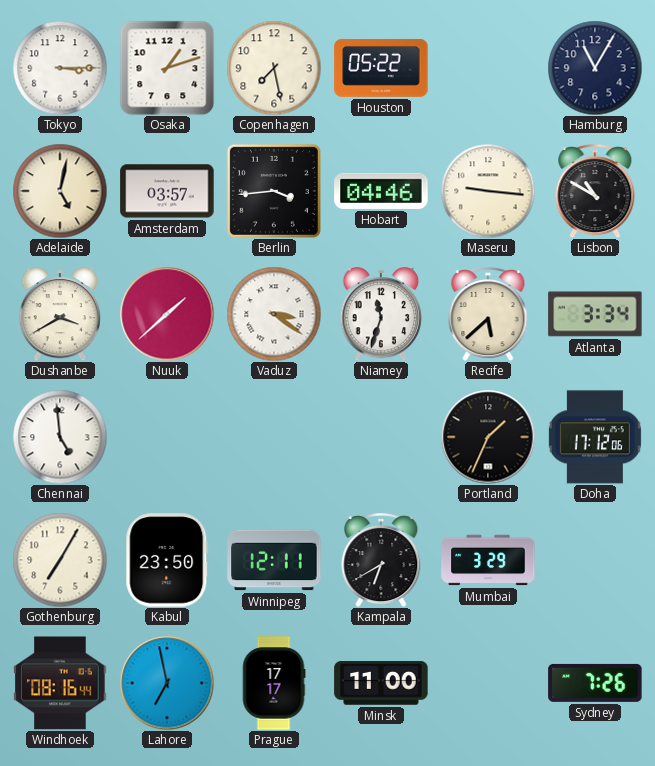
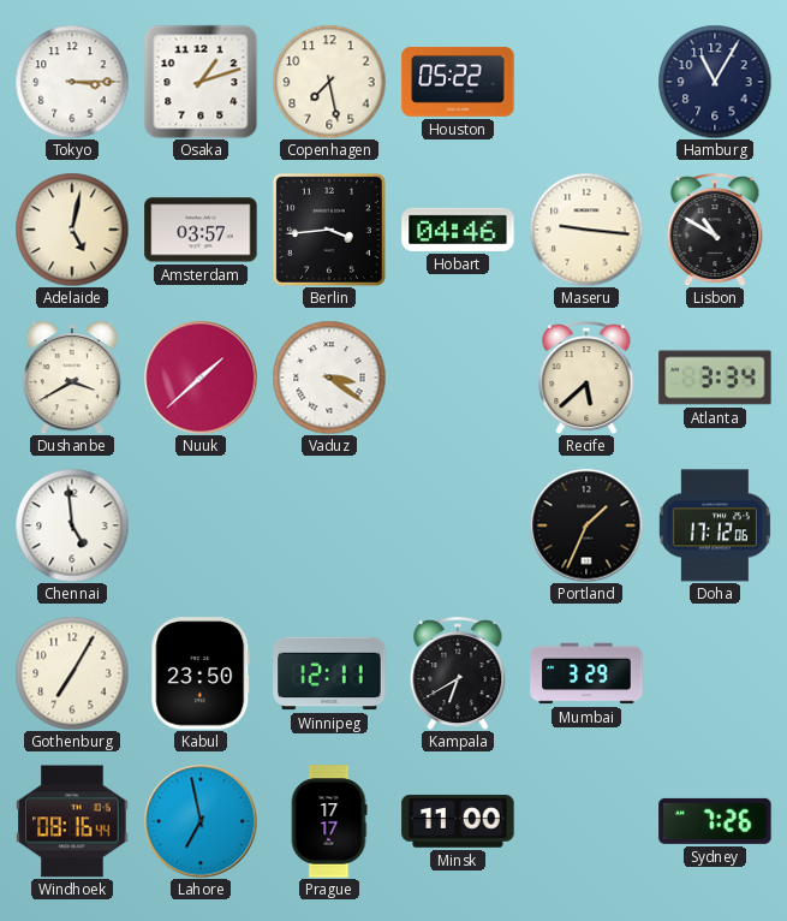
Niamey: 11:33 -> none
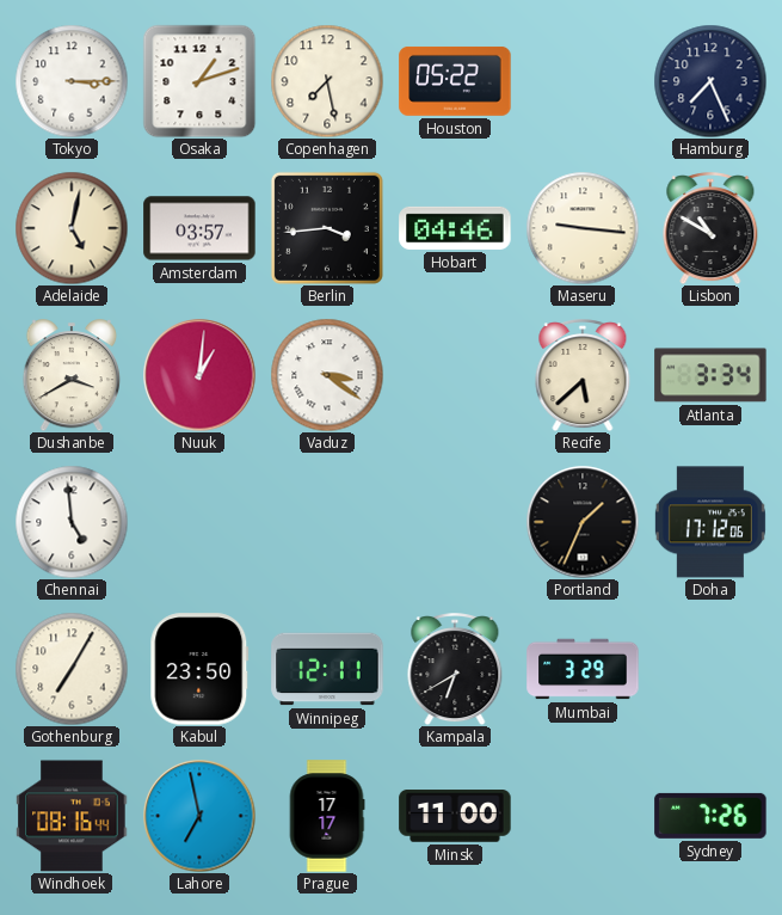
Hamburg: 11:05 -> 7:26
Nuuk: 1:38 -> 1:01
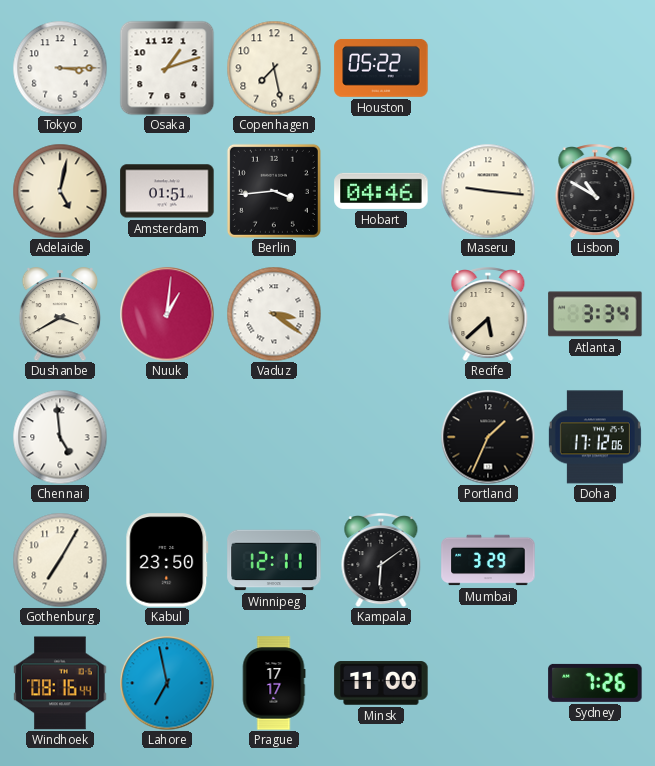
Hamburg: 7:26 -> none
Amsterdam: 03:57 -> 01:51
Kampala: 6:40 -> 6:09
